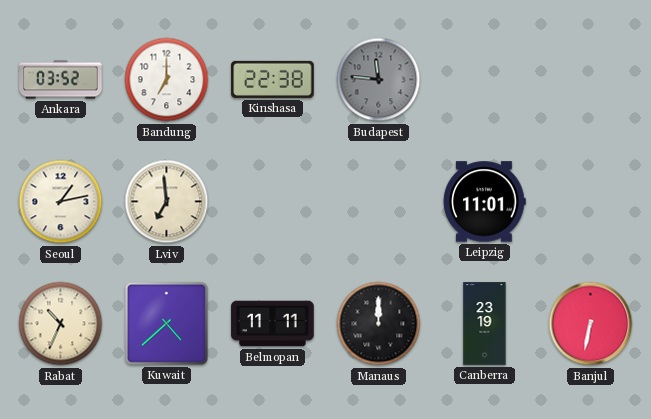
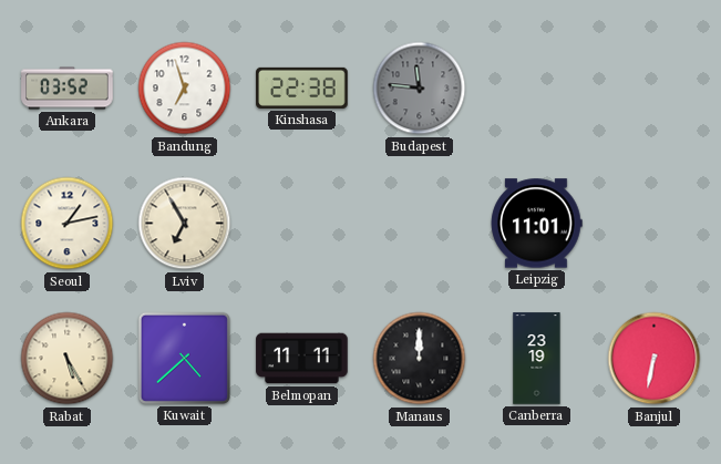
Bandung: 7:00 -> 6:57
Lviv: 6:59 -> 6:55
Rabat: 10:34 -> 5:25
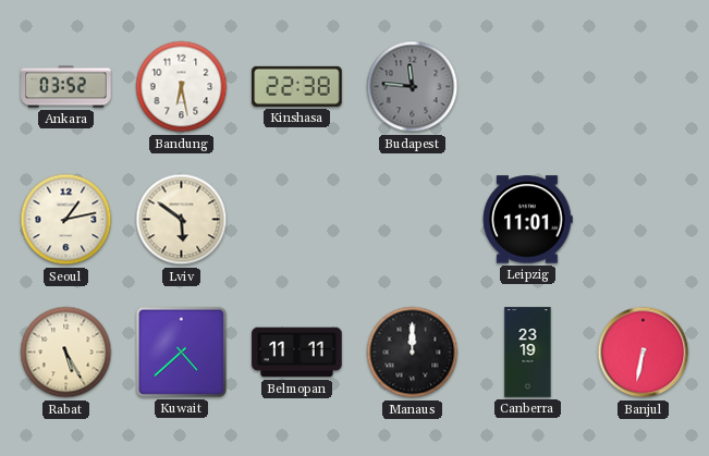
Bandung: 6:57 -> 6:28
Lviv: 6:55 -> 5:51
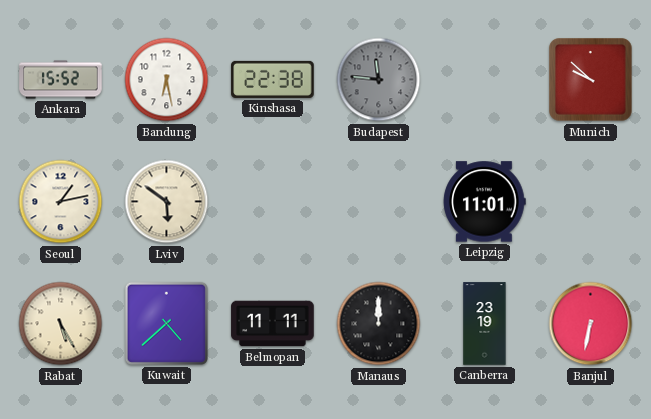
Ankara: 03:52 -> 15:52
Munich: none -> 9:52
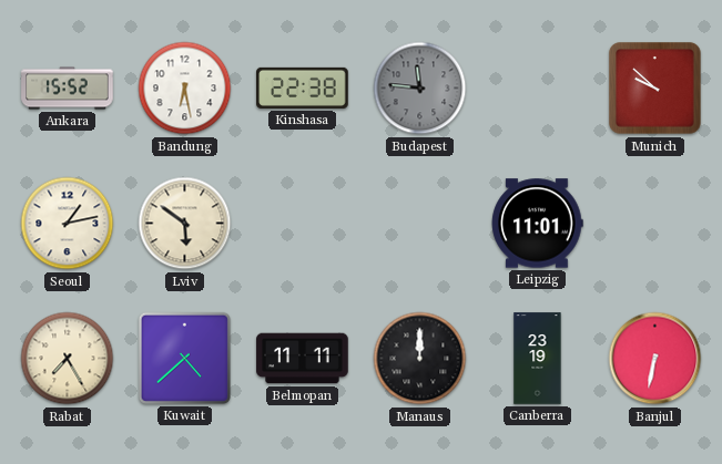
Rabat: 5:25 -> 7:25
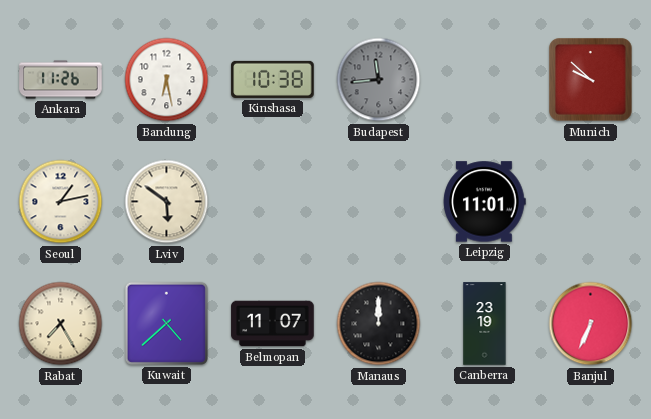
Ankara: 15:52 -> 11:26
Kinshasa: 22:38 -> 10:38
Budapest: 11:46 -> 11:44
Belmopan: 11:11 -> 11:07
Banjul: 6:32 -> 6:34
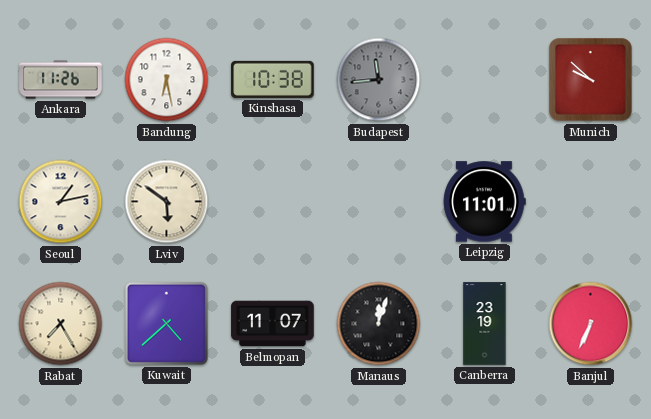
Manaus: 12:00 -> 12:03
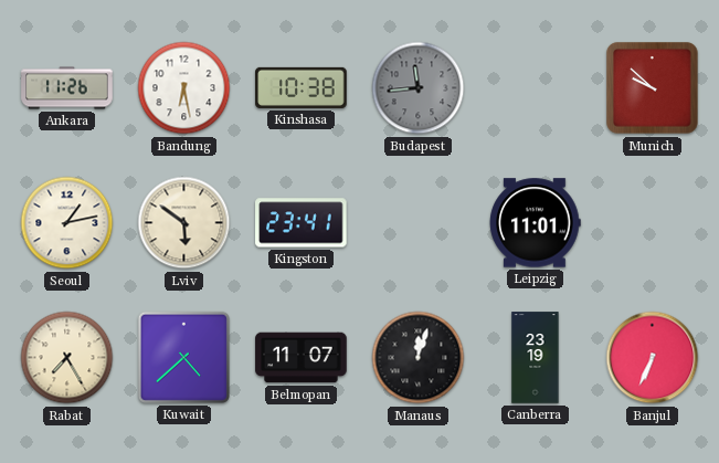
Kingston: none -> 23:41
